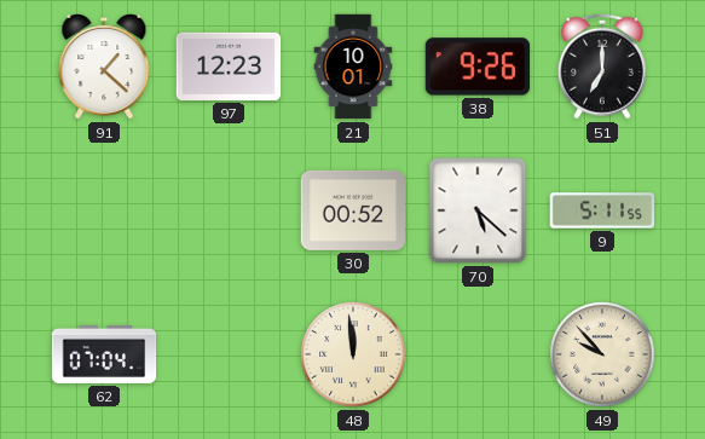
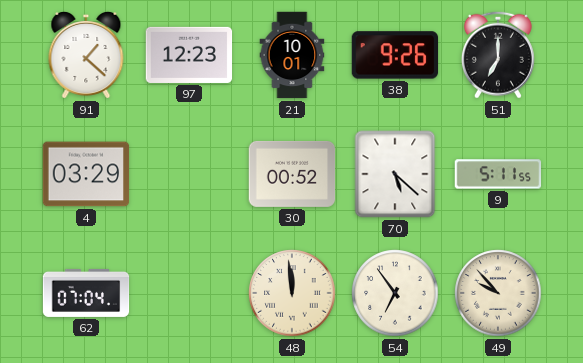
4: none -> 03:29
54: none -> 6:54
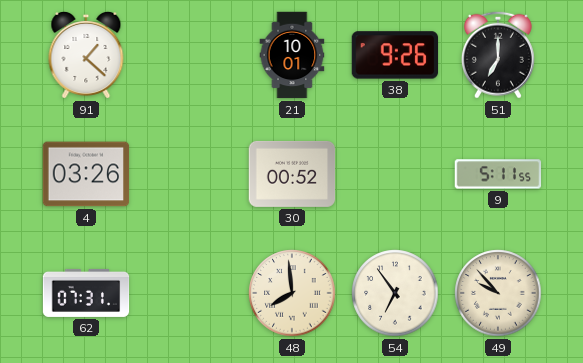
97: 12:23 -> none
4: 03:29 -> 03:26
70: 5:22 -> none
62: 07:04 -> 07:31
48: 11:59 -> 7:59
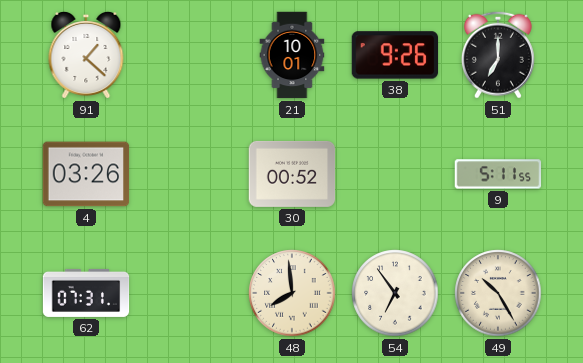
49: 9:53 -> 10:25
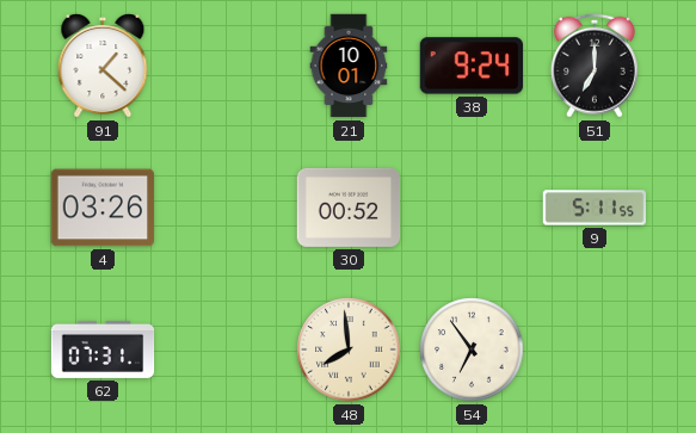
38: 9:26 -> 9:24
49: 10:25 -> none
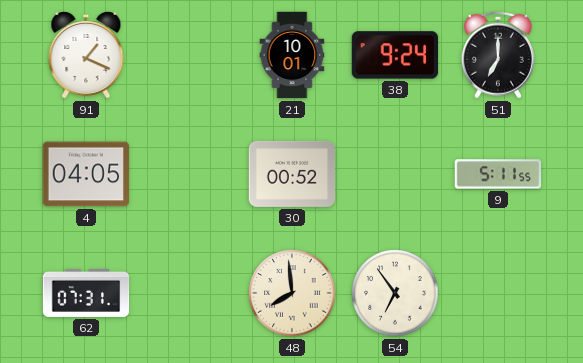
91: 1:22 -> 1:19
4: 03:26 -> 04:05
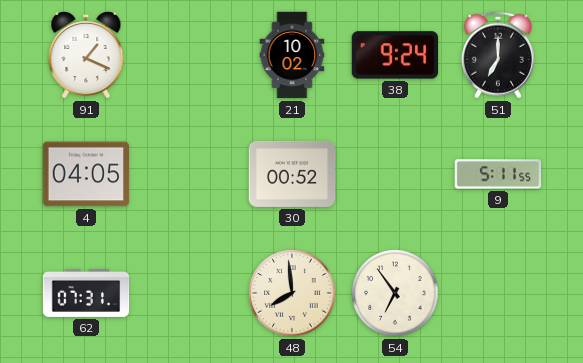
21: 10:01 -> 10:02
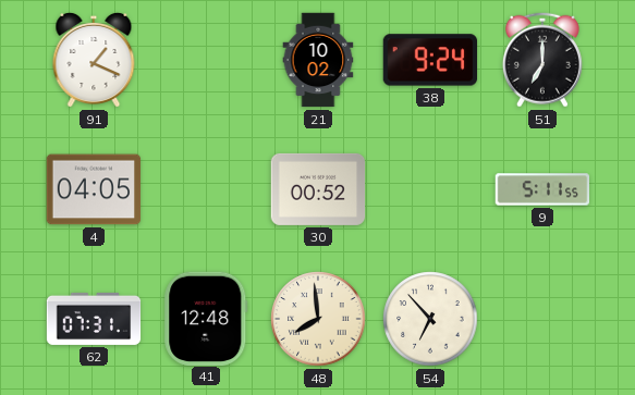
41: none -> 12:48
54: 6:54 -> 6:53
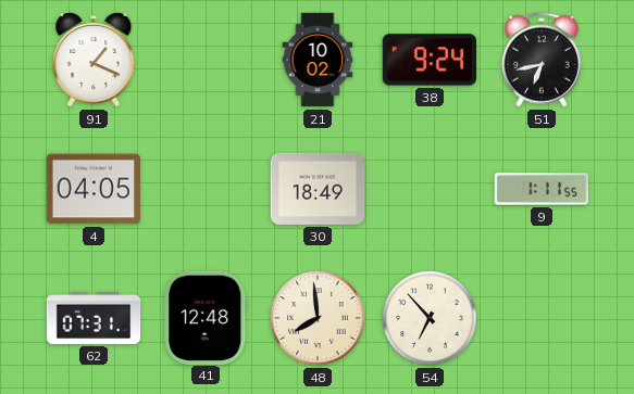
51: 7:00 -> 6:43
30: 00:52 -> 18:49
9: 5:11 -> 1:11
